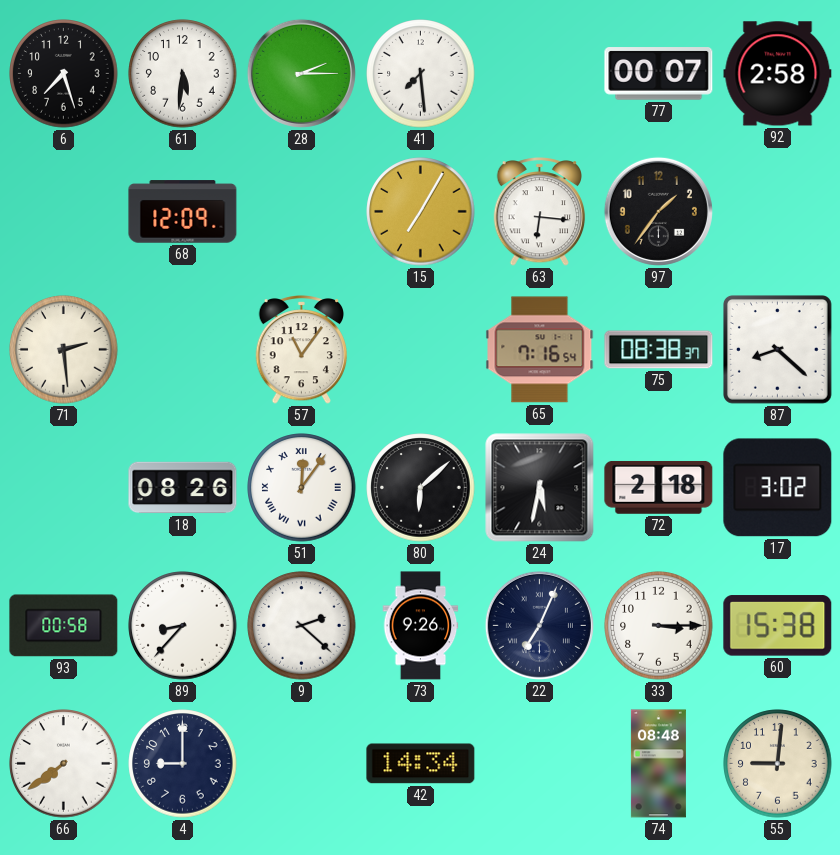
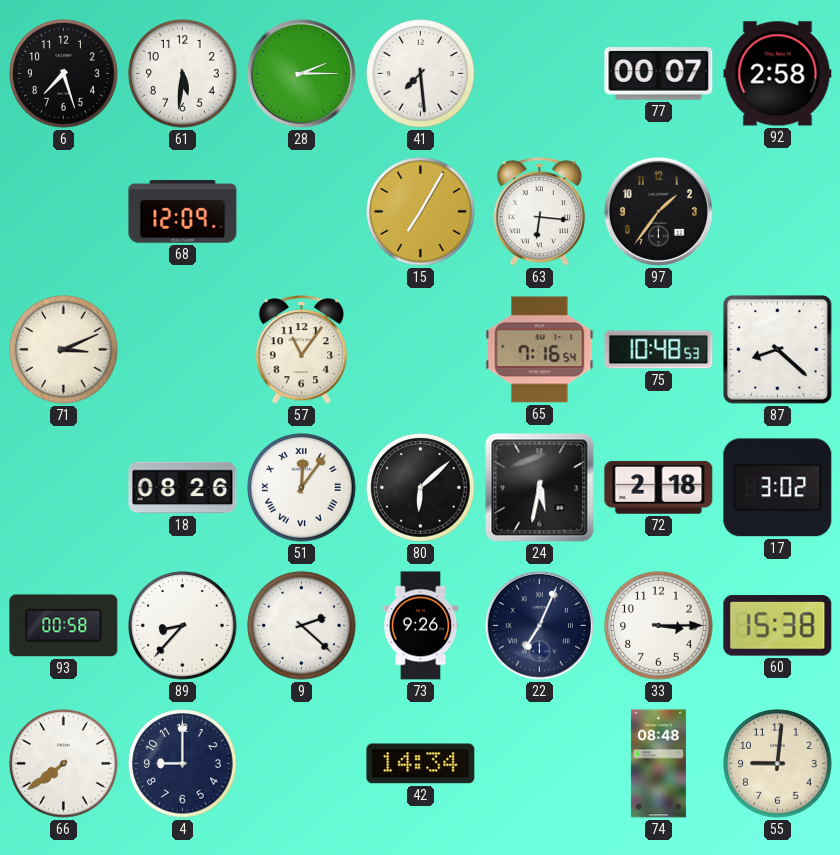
71: 2:29 -> 3:11
75: 08:38 -> 10:48
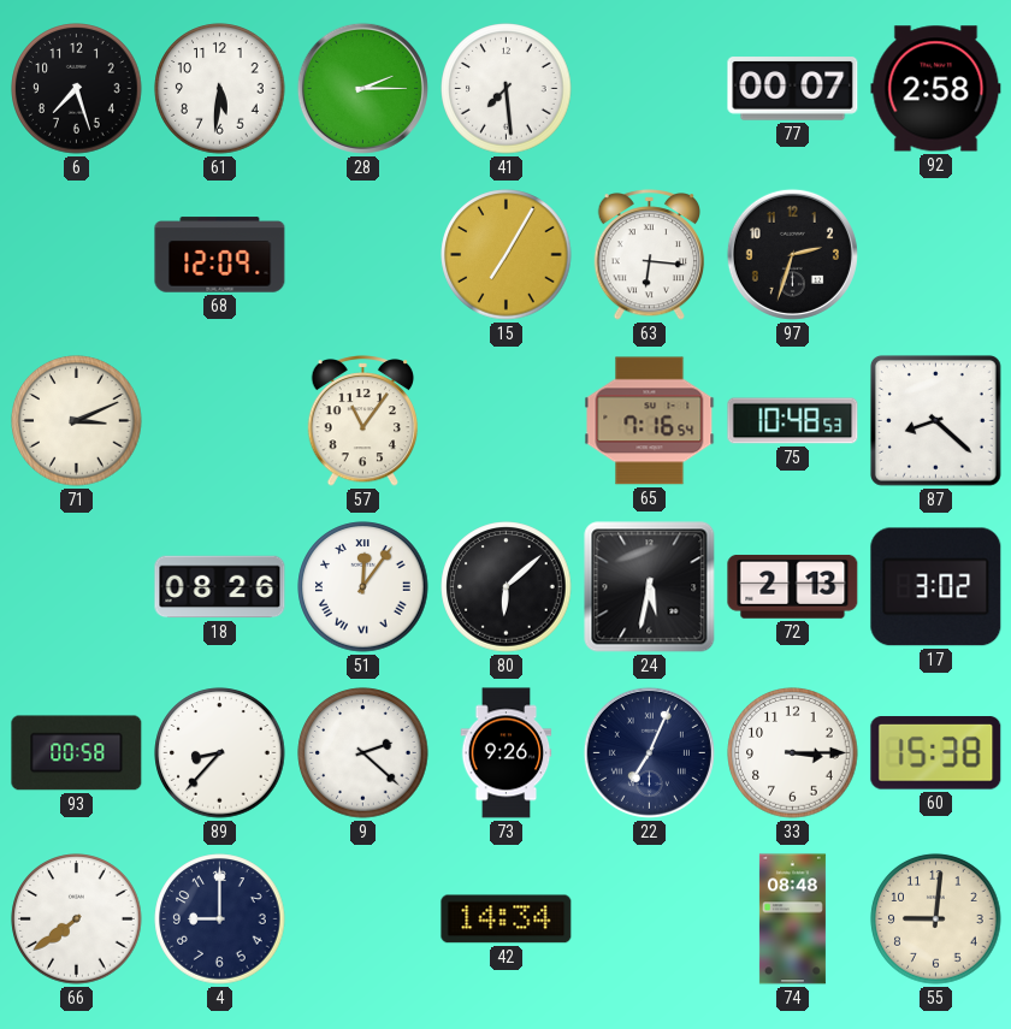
97: 1:36 -> 2:33
72: 2:18 -> 2:13
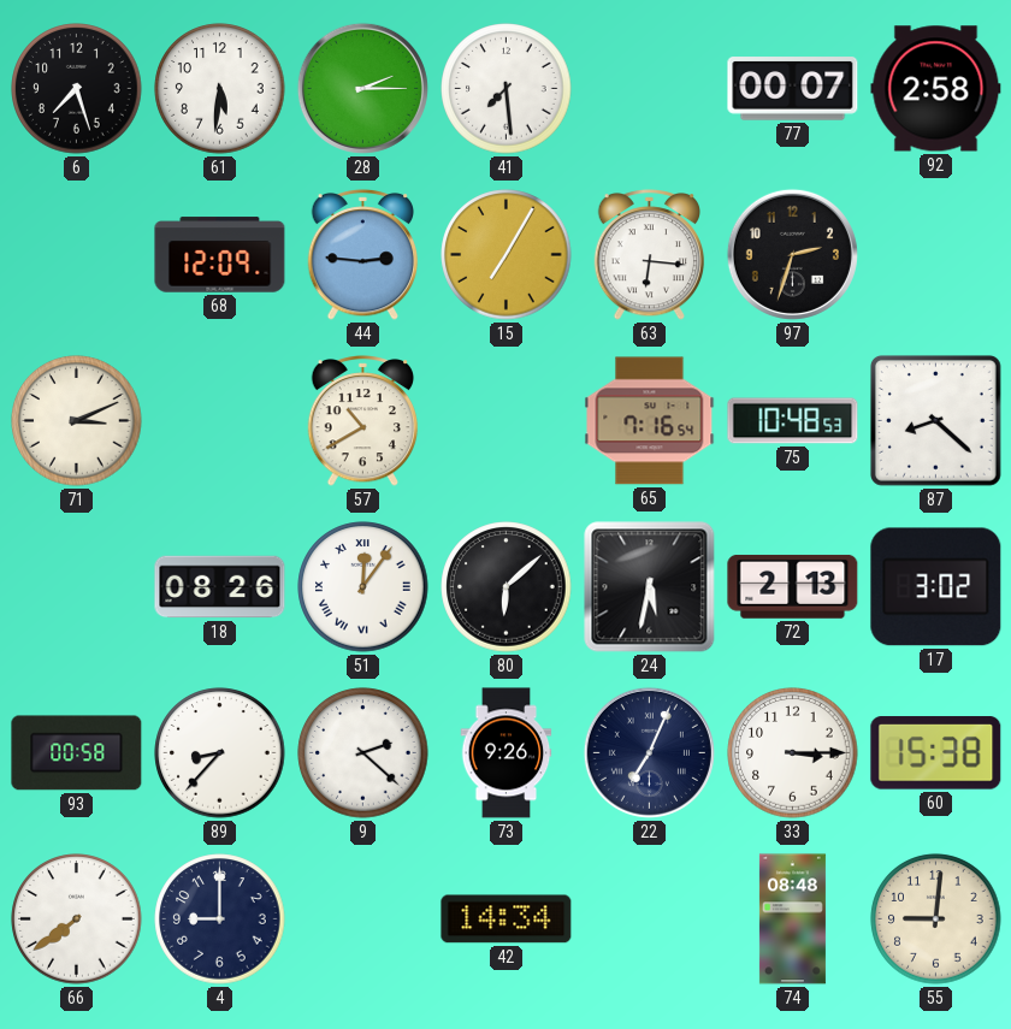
44: none -> 2:46
57: 11:06 -> 10:40
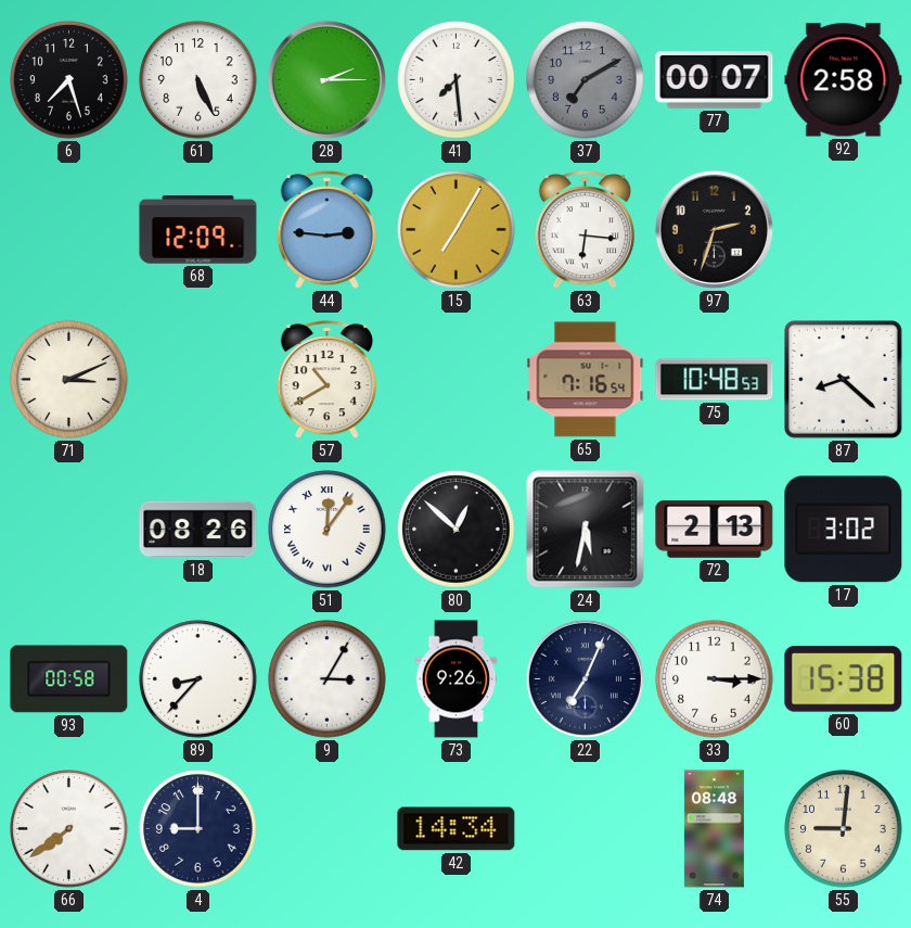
61: 5:31 -> 5:26
37: none -> 7:10
80: 6:08 -> 12:52
9: 2:22 -> 3:05
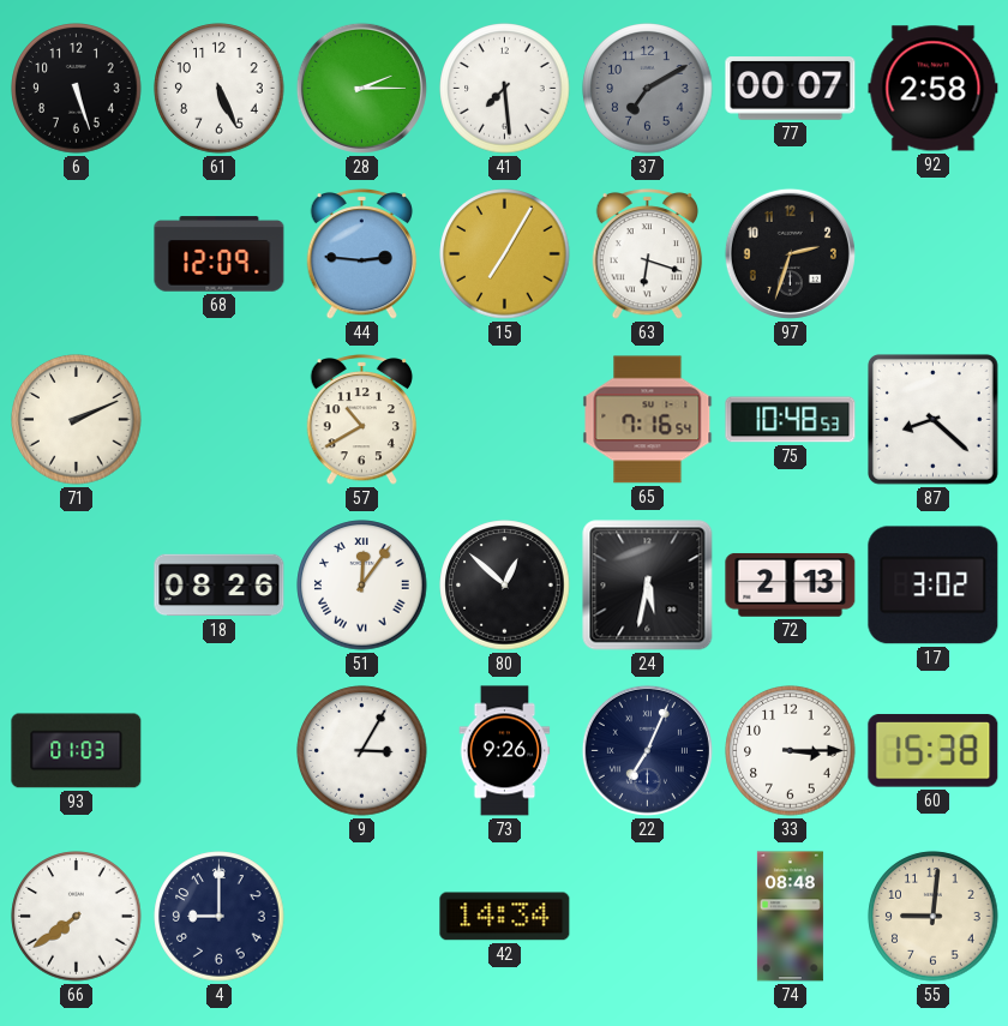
6: 7:27 -> 5:27
63: 6:16 -> 6:18
71: 3:11 -> 2:11
93: 00:58 -> 01:03
89: 8:37 -> none
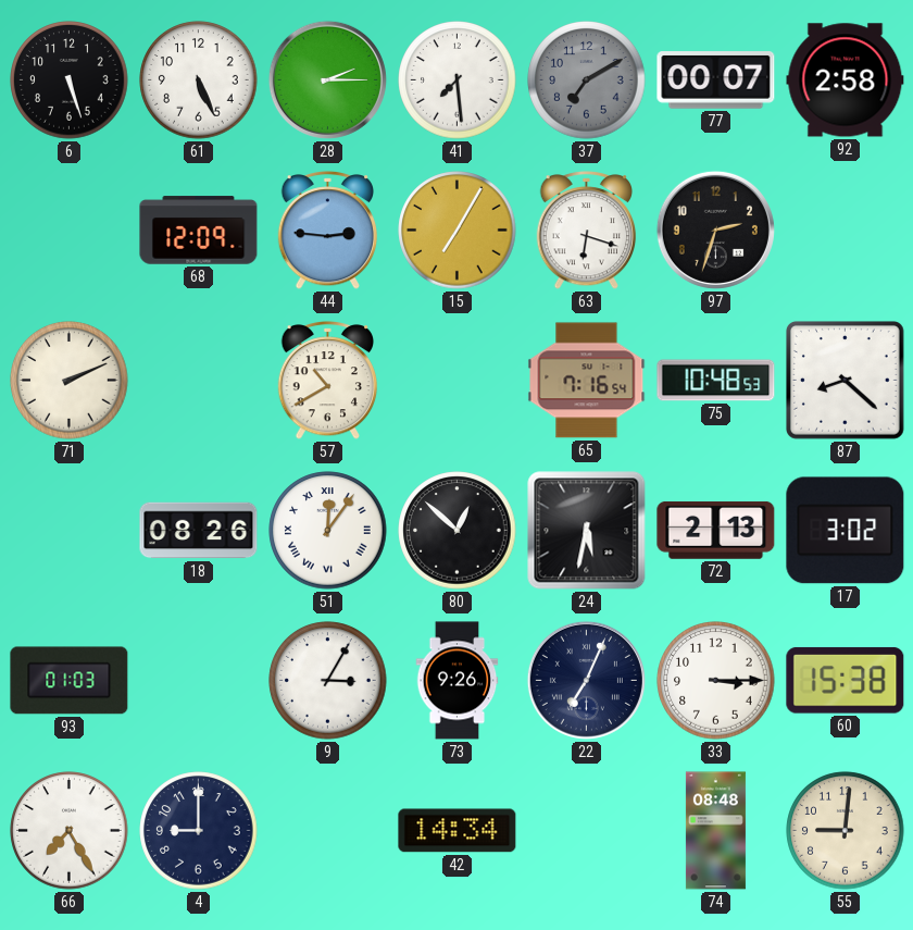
66: 7:39 -> 7:25
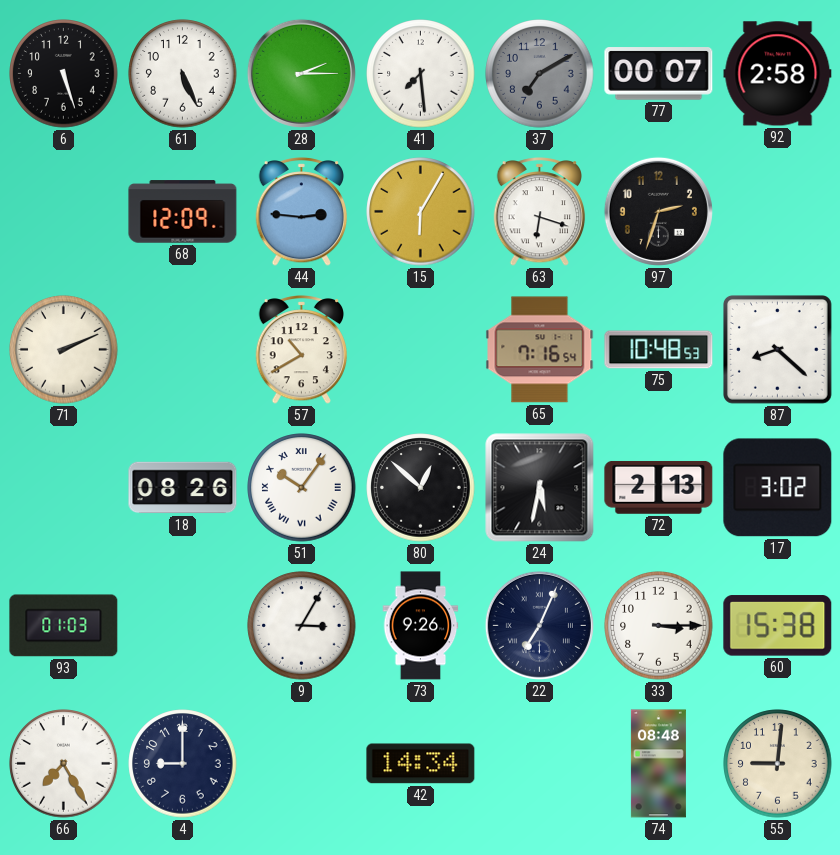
15: 7:05 -> 6:05
51: 12:06 -> 10:06
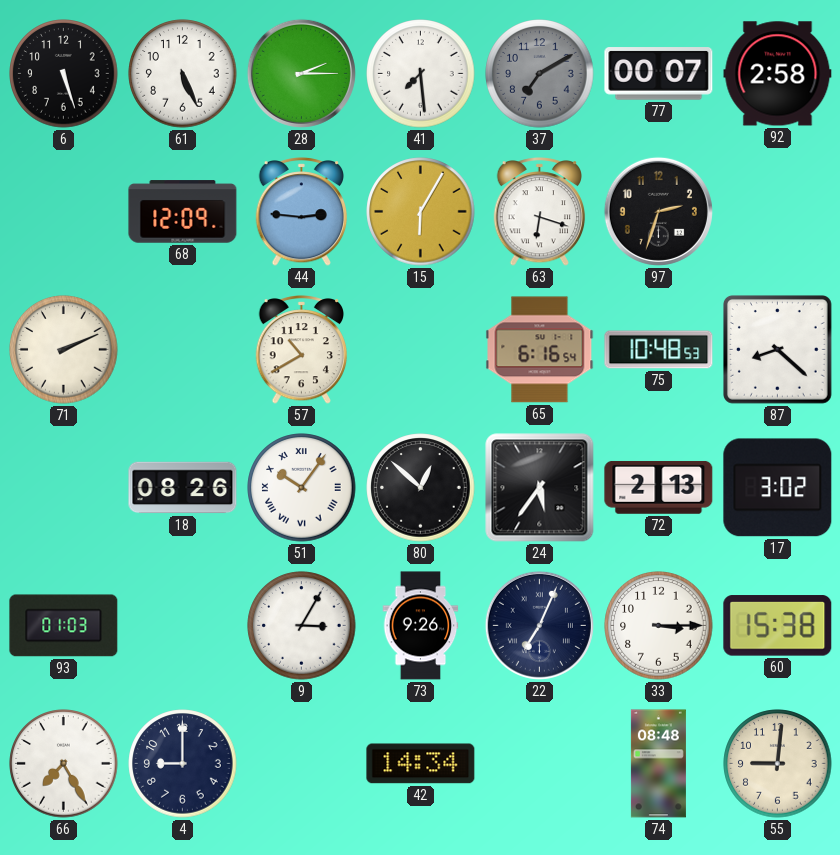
65: 7:16 -> 6:16
24: 5:32 -> 5:36
